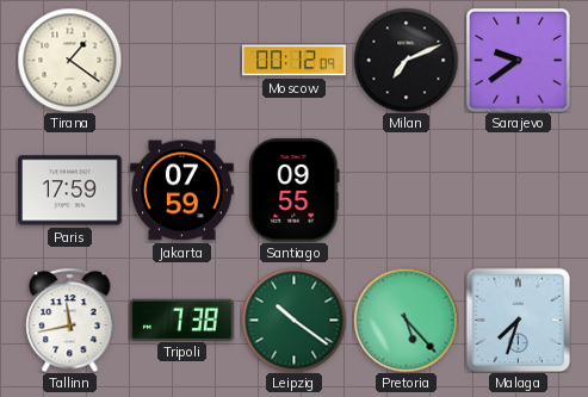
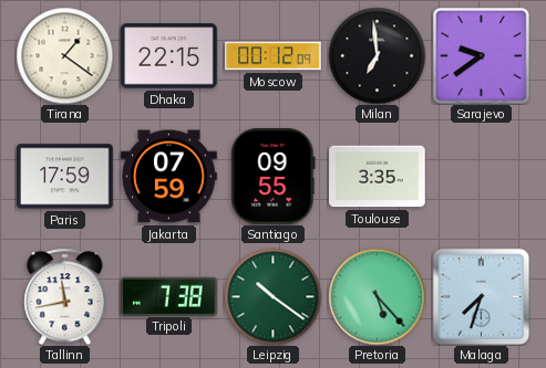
Dhaka: none -> 22:15
Milan: 7:11 -> 6:59
Toulouse: none -> 3:35
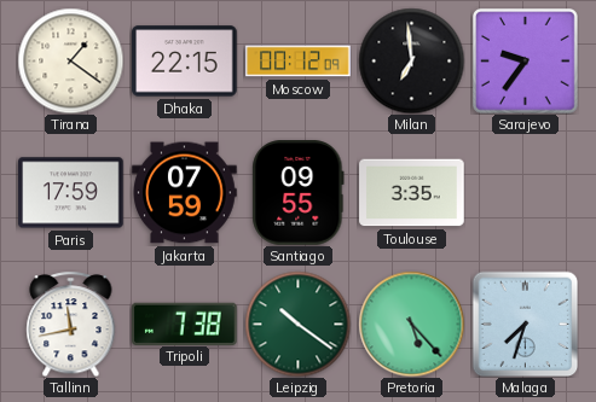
Sarajevo: 9:39 -> 9:36
